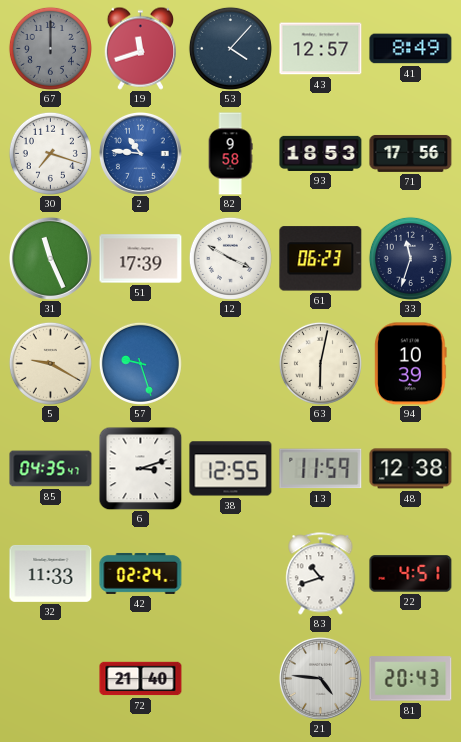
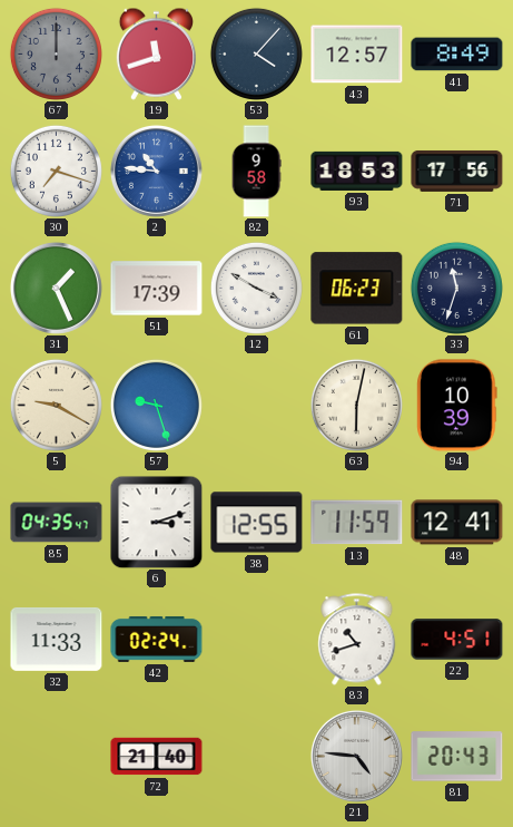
31: 11:26 -> 1:26
48: 12:38 -> 12:41
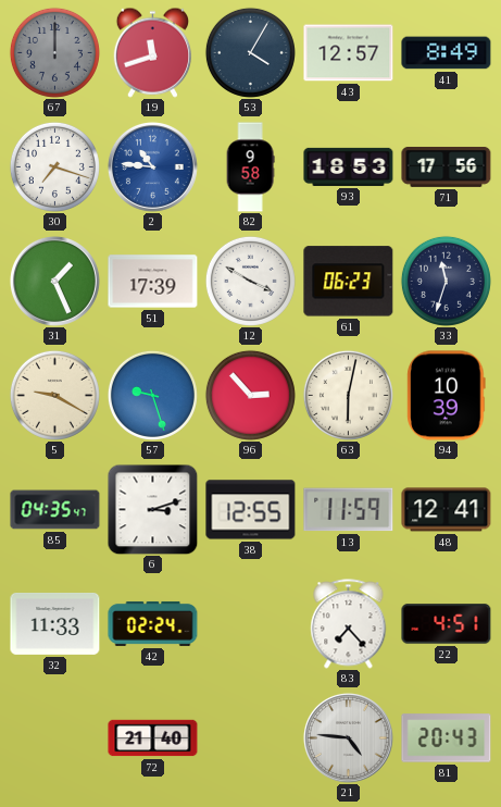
53: 4:07 -> 4:05
96: none -> 2:53
83: 10:42 -> 7:23
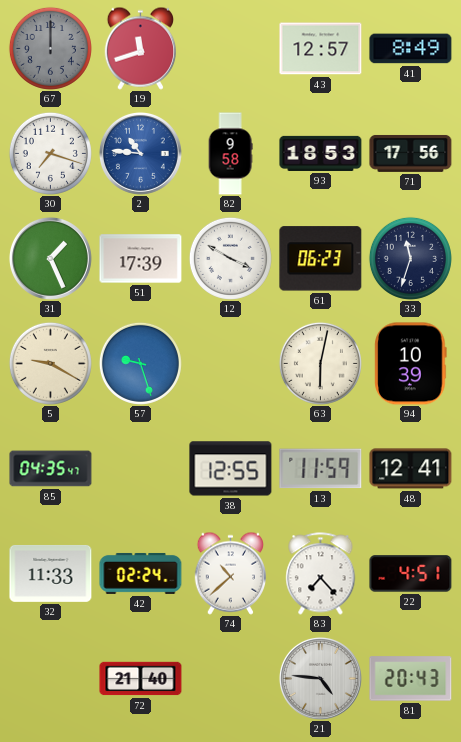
53: 4:05 -> none
96: 2:53 -> none
6: 3:12 -> none
74: none -> 10:38
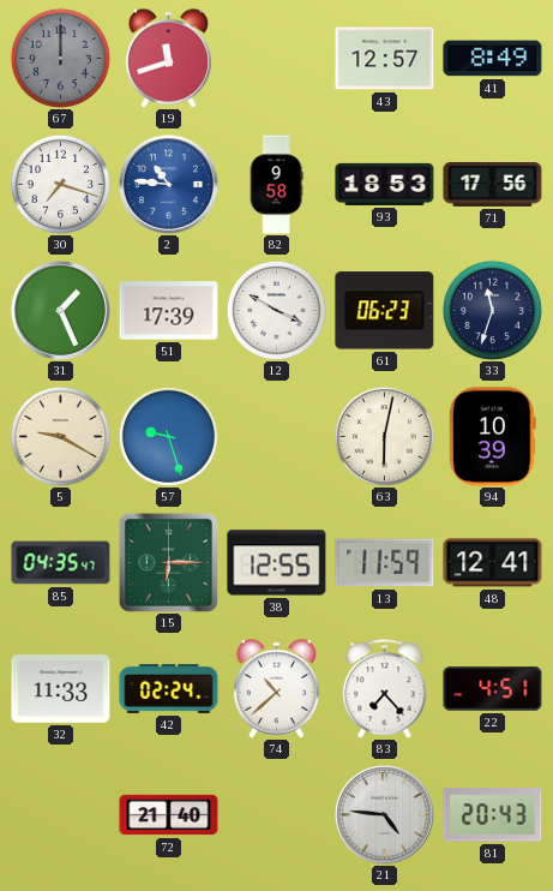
15: none -> 6:15
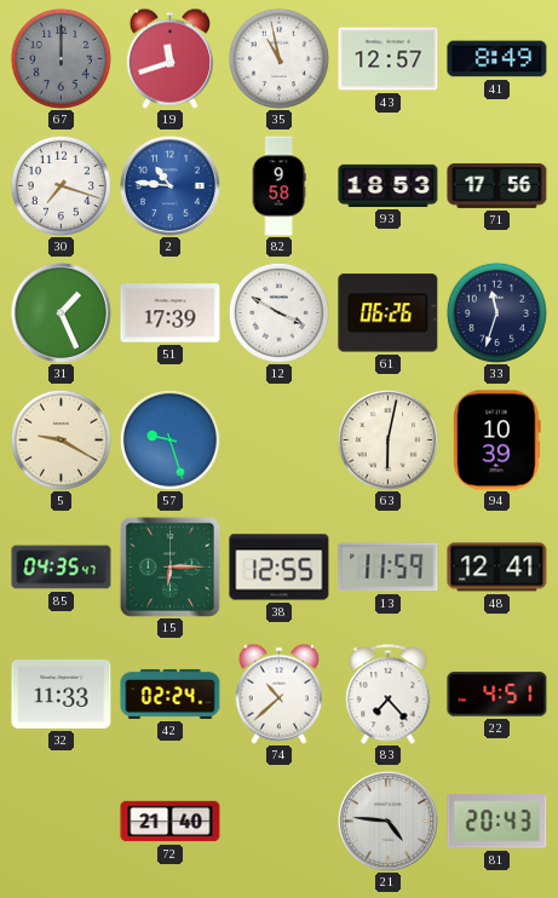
35: none -> 10:58
61: 06:23 -> 06:26
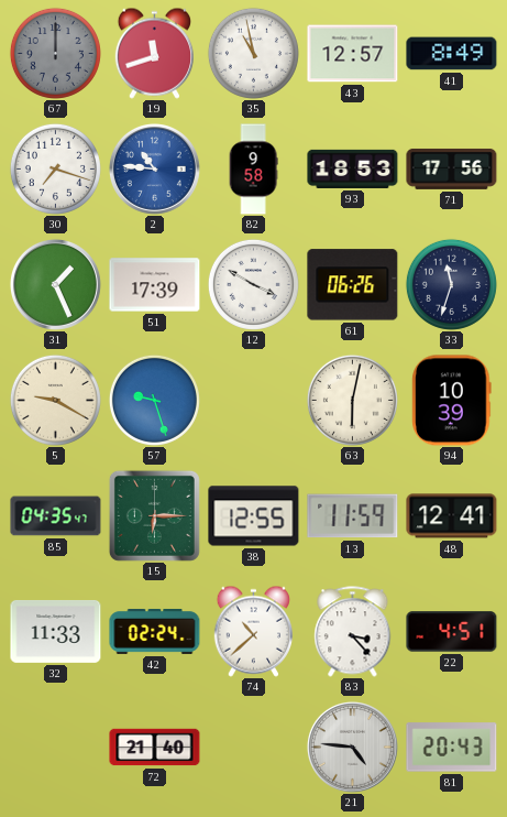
83: 7:23 -> 3:23
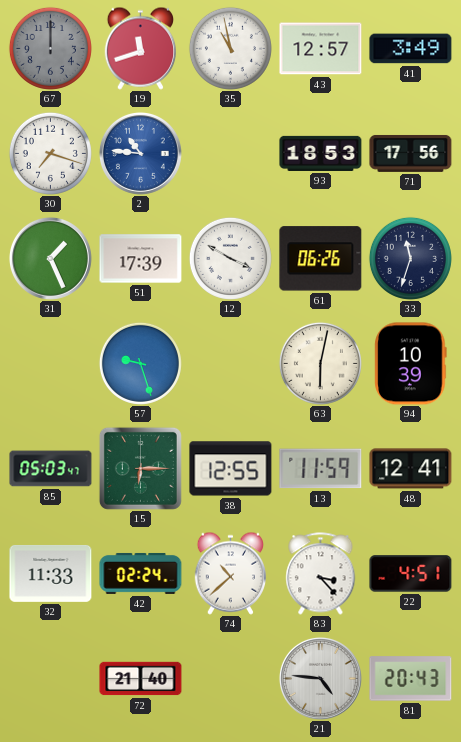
41: 8:49 -> 3:49
82: 9:58 -> none
5: 9:20 -> none
85: 04:35 -> 05:03
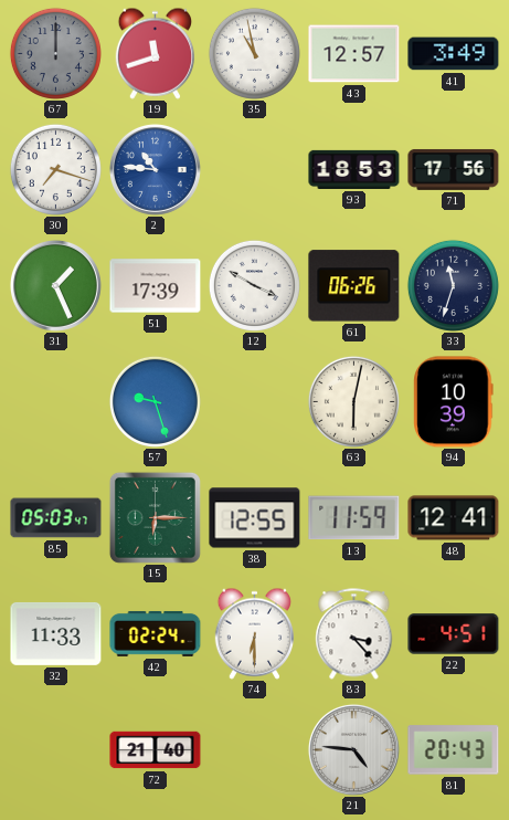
74: 10:38 -> 6:30
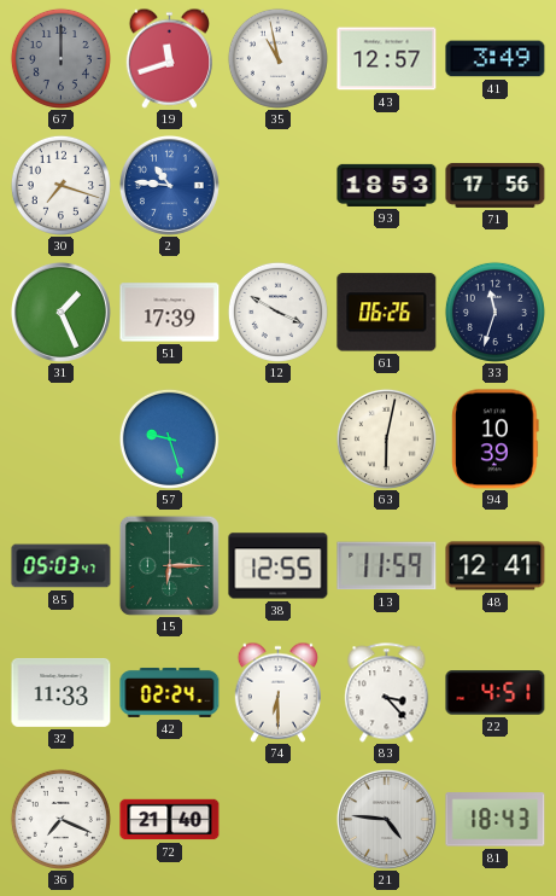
36: none -> 7:19
81: 20:43 -> 18:43
